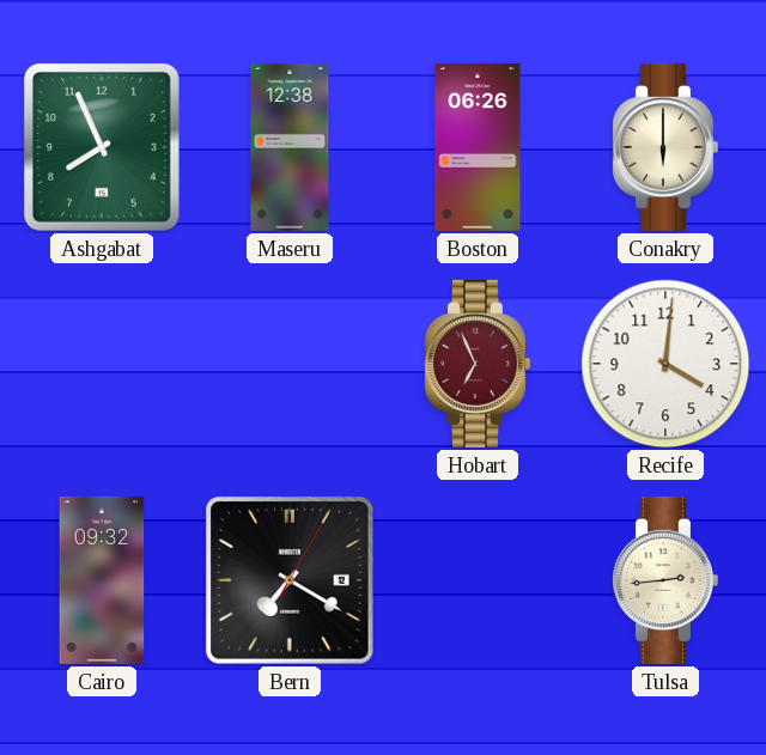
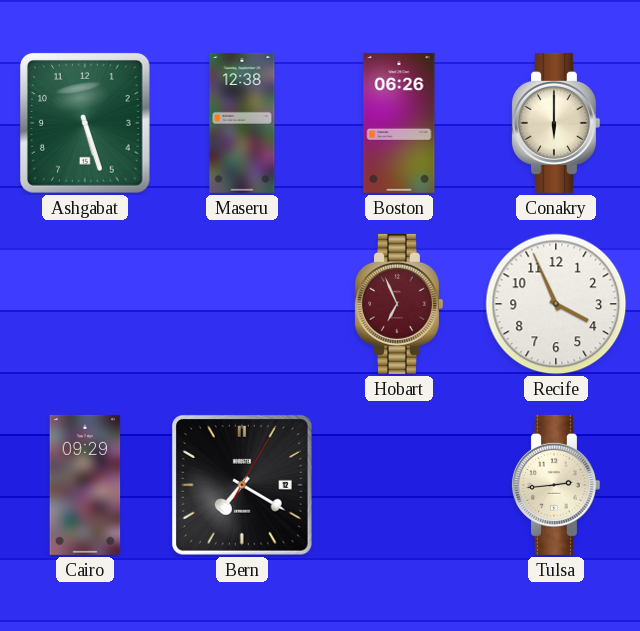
Ashgabat: 7:56 -> 5:27
Recife: 4:01 -> 3:56
Cairo: 09:32 -> 09:29
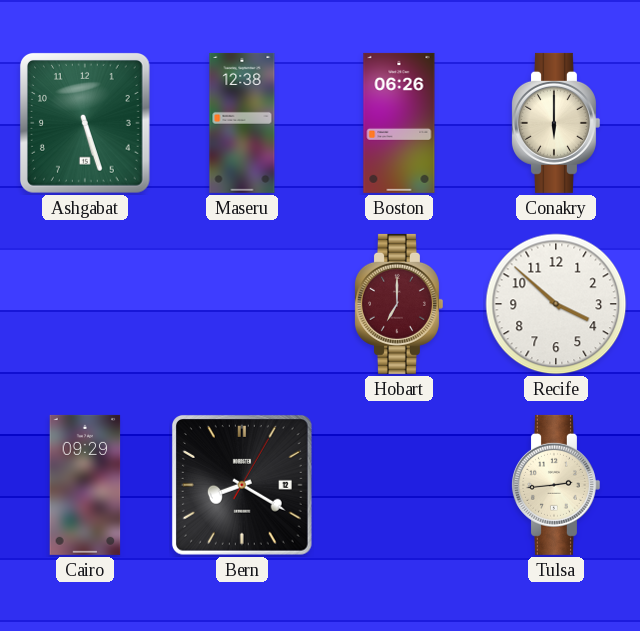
Hobart: 6:56 -> 7:00
Recife: 3:56 -> 3:52
Bern: 7:20 -> 8:20
